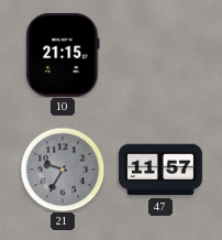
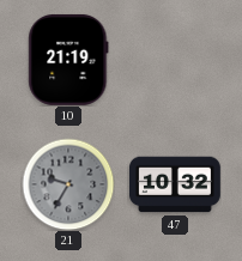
10: 21:15 -> 21:19
47: 11:57 -> 10:32
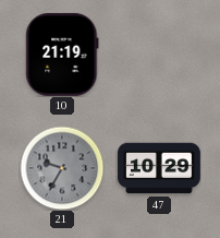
47: 10:32 -> 10:29
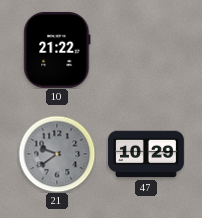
10: 21:19 -> 21:22
21: 9:35 -> 9:39
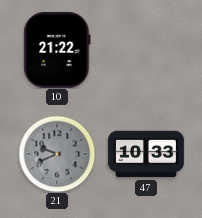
21: 9:39 -> 9:41
47: 10:29 -> 10:33
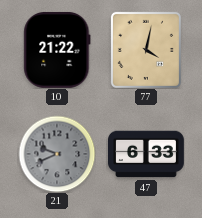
77: none -> 4:02
47: 10:33 -> 6:33
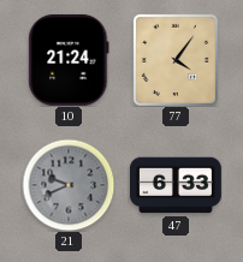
10: 21:22 -> 21:24
77: 4:02 -> 4:06
